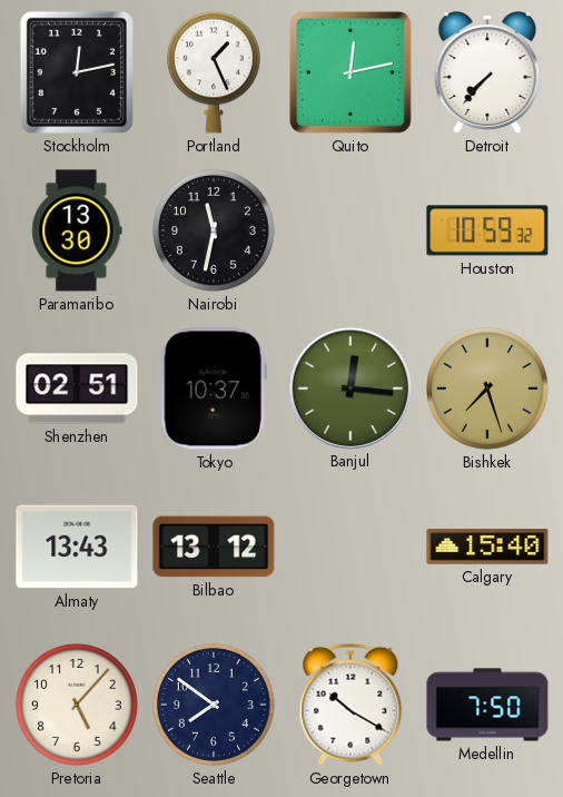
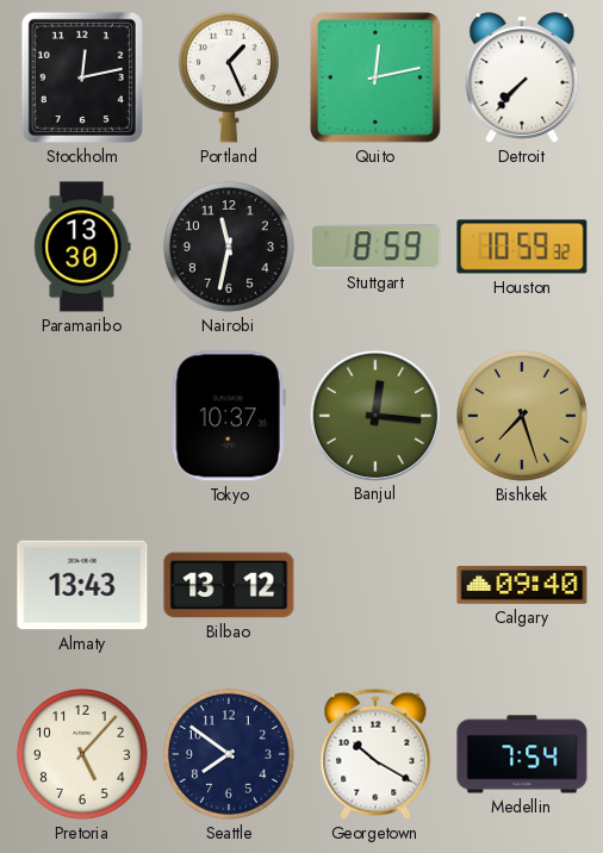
Stuttgart: none -> 8:59
Shenzhen: 02:51 -> none
Calgary: 15:40 -> 09:40
Medellin: 7:50 -> 7:54
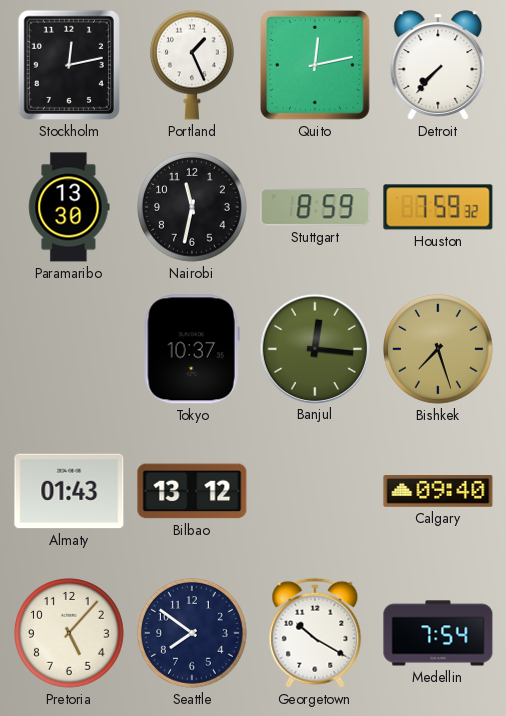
Houston: 10:59 -> 7:59
Almaty: 13:43 -> 01:43
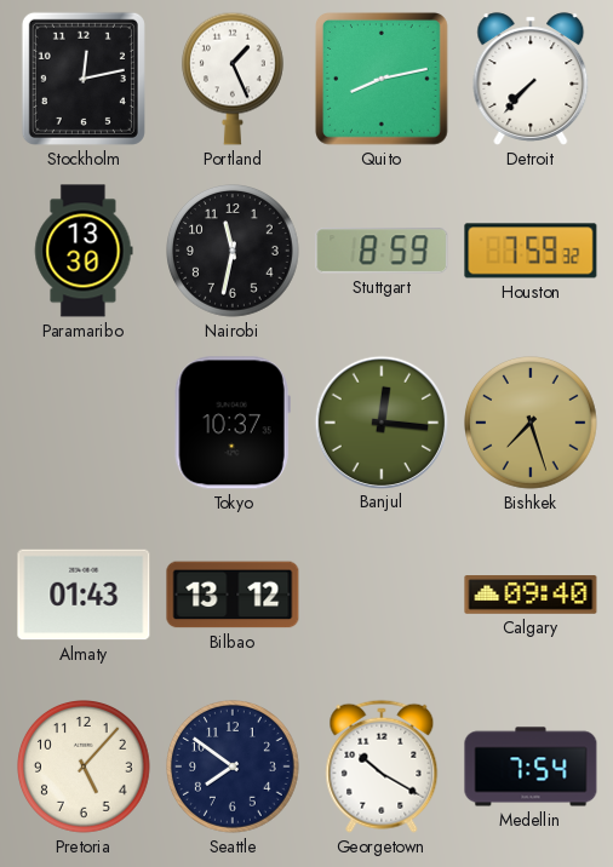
Quito: 12:13 -> 8:13
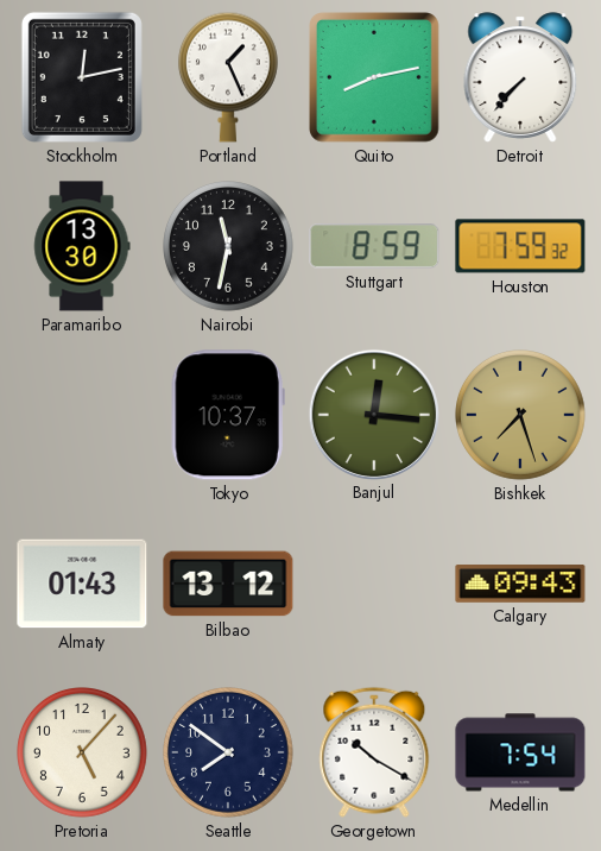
Calgary: 09:40 -> 09:43
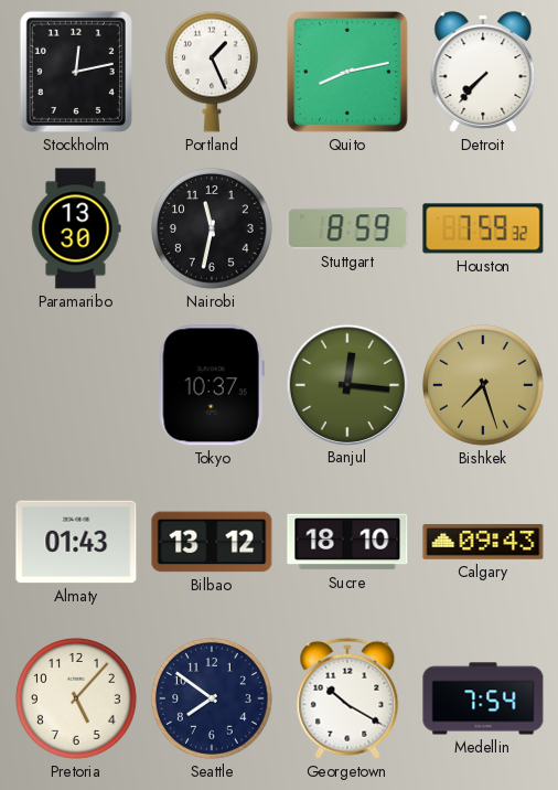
Sucre: none -> 18:10
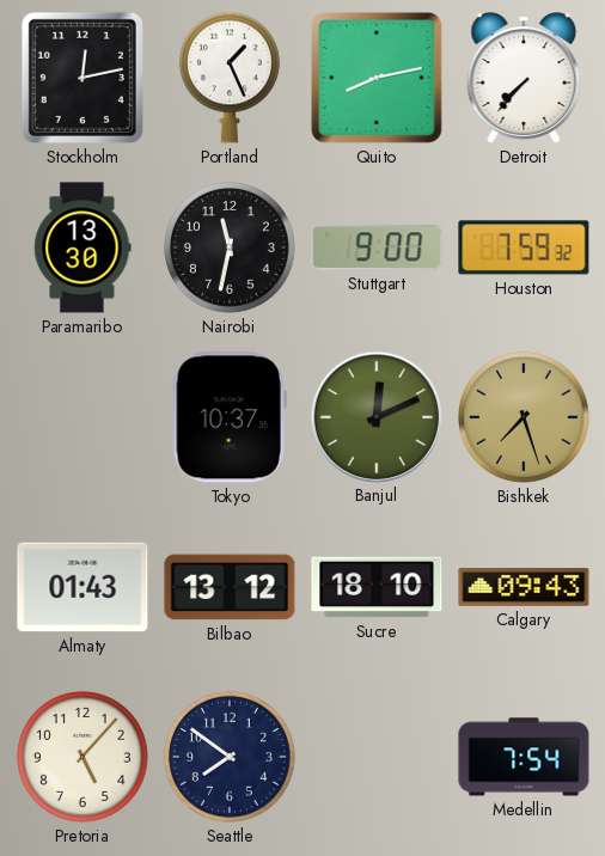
Stuttgart: 8:59 -> 9:00
Banjul: 12:16 -> 12:11
Georgetown: 10:20 -> none
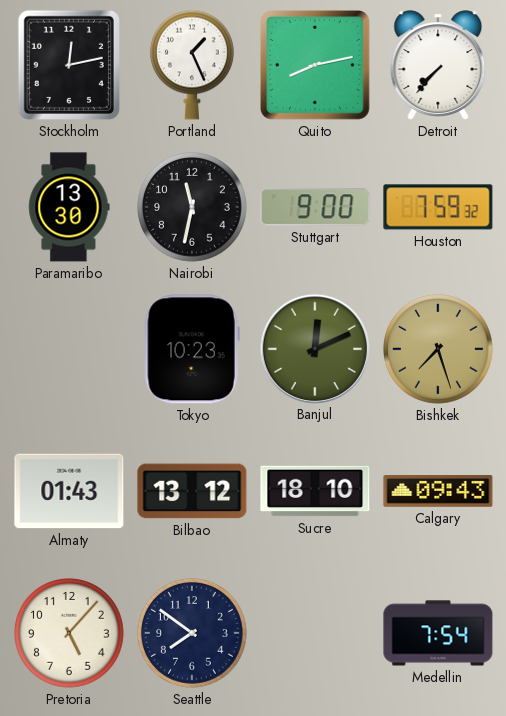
Tokyo: 10:37 -> 10:23
